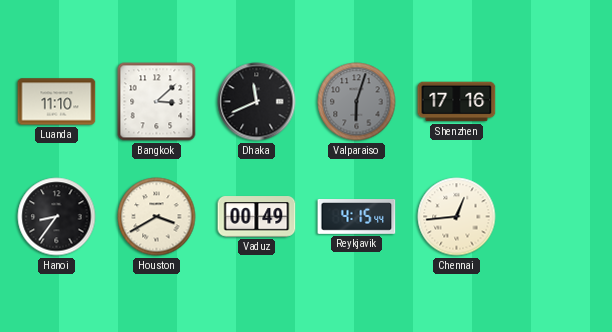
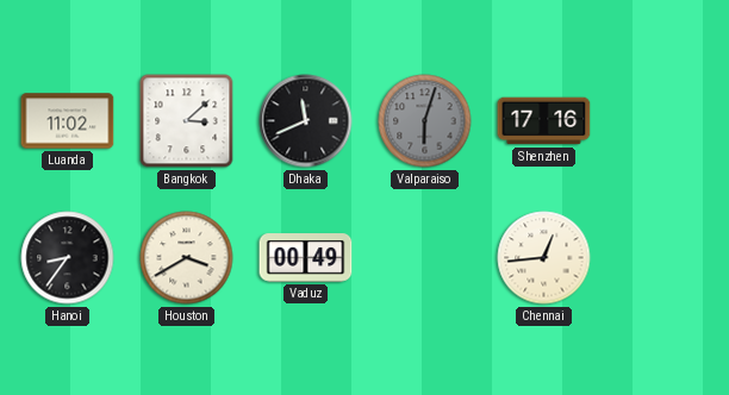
Luanda: 11:10 -> 11:02
Reykjavik: 4:15 -> none
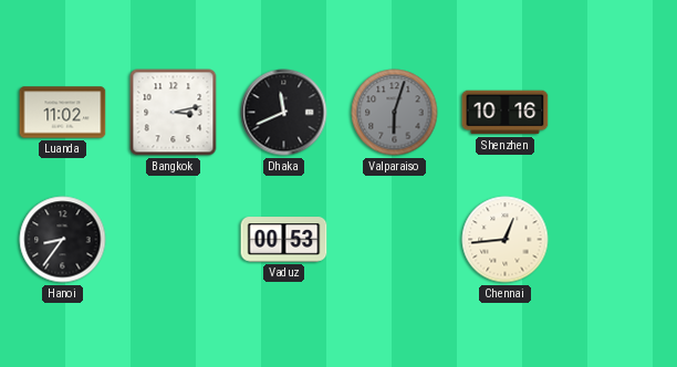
Bangkok: 3:08 -> 3:13
Shenzhen: 17:16 -> 10:16
Houston: 3:40 -> none
Vaduz: 00:49 -> 00:53
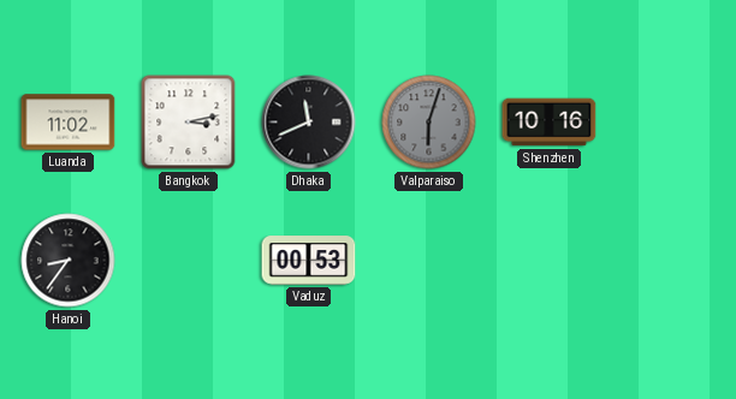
Chennai: 12:44 -> none
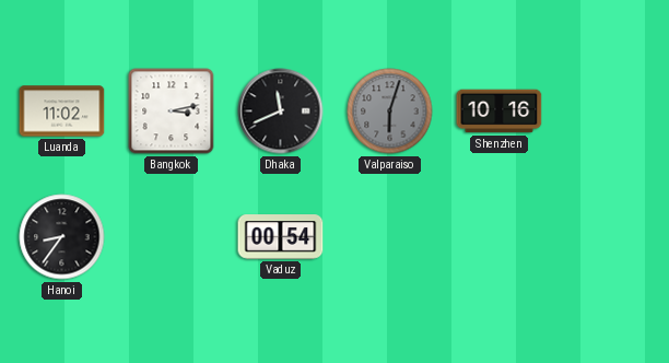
Vaduz: 00:53 -> 00:54
